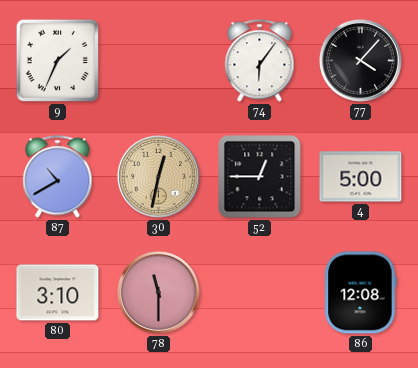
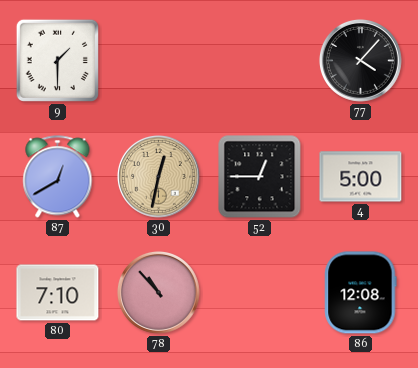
9: 1:34 -> 1:30
74: 6:06 -> none
87: 10:40 -> 12:40
80: 3:10 -> 7:10
78: 11:30 -> 10:53
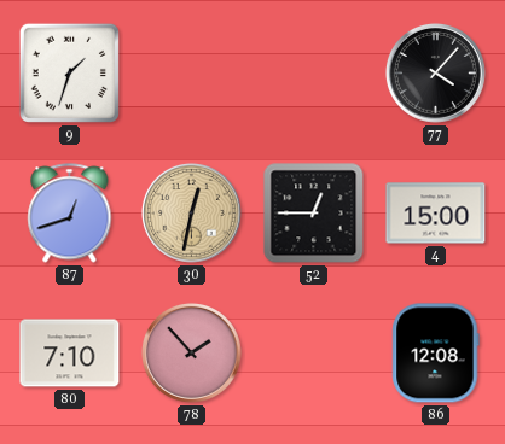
9: 1:30 -> 1:33
87: 12:40 -> 12:42
4: 5:00 -> 15:00
78: 10:53 -> 1:53
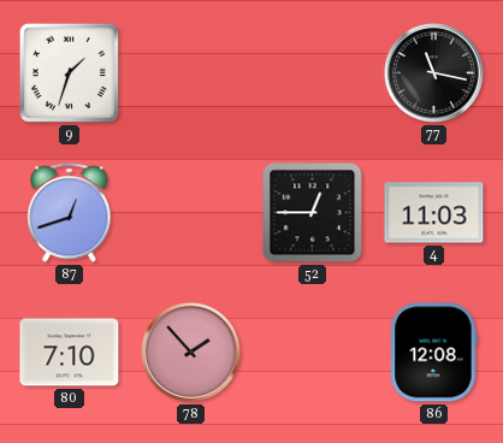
77: 4:07 -> 11:17
30: 12:32 -> none
4: 15:00 -> 11:03
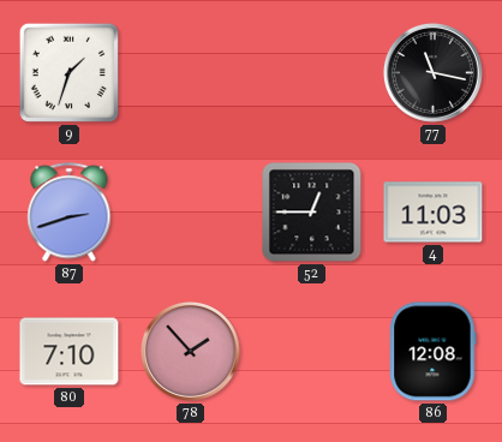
87: 12:42 -> 2:42
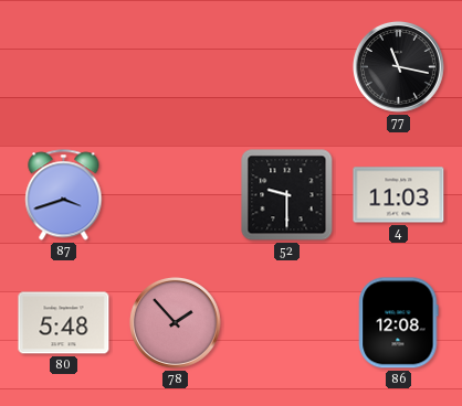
9: 1:33 -> none
87: 2:42 -> 3:42
52: 12:45 -> 9:30
80: 7:10 -> 5:48
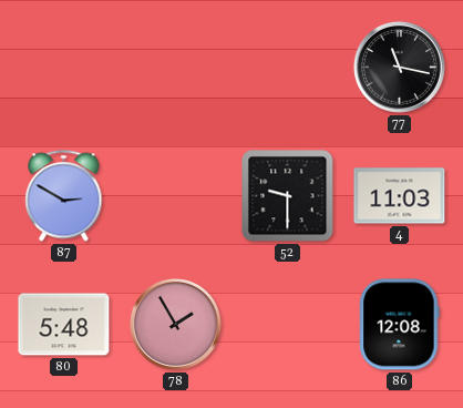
87: 3:42 -> 2:50
78: 1:53 -> 1:55
